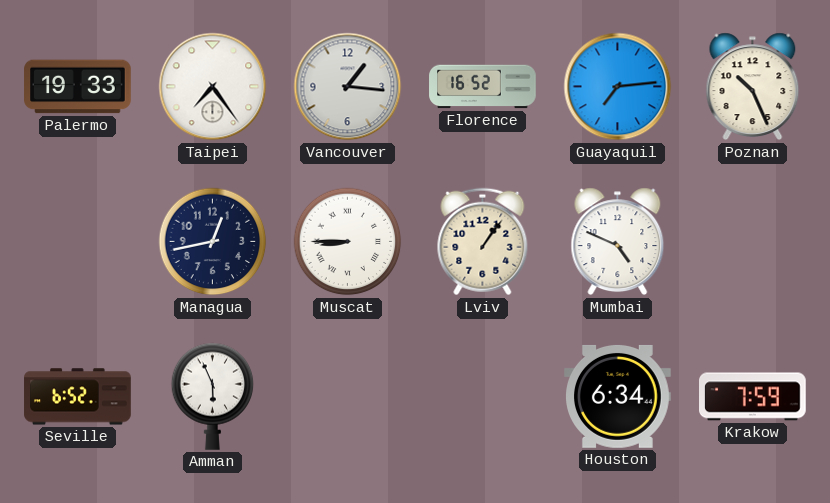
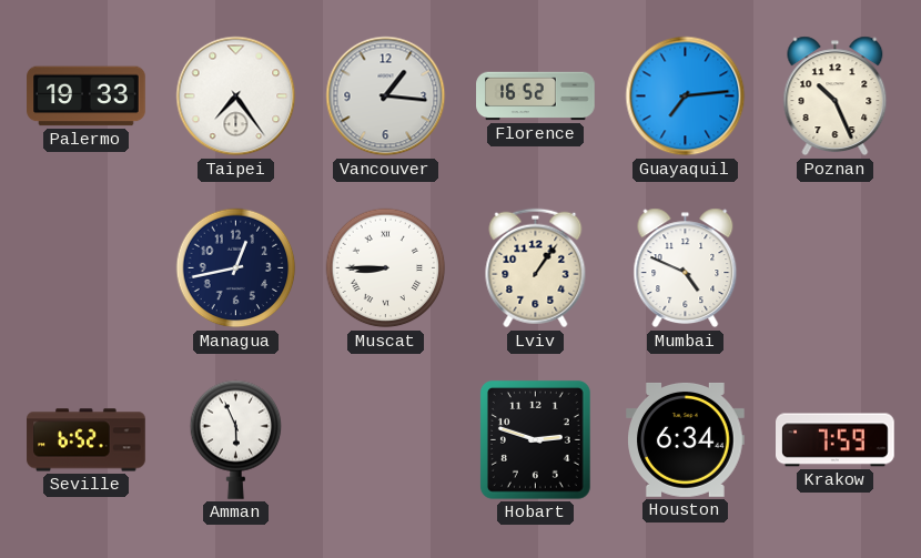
Hobart: none -> 2:48
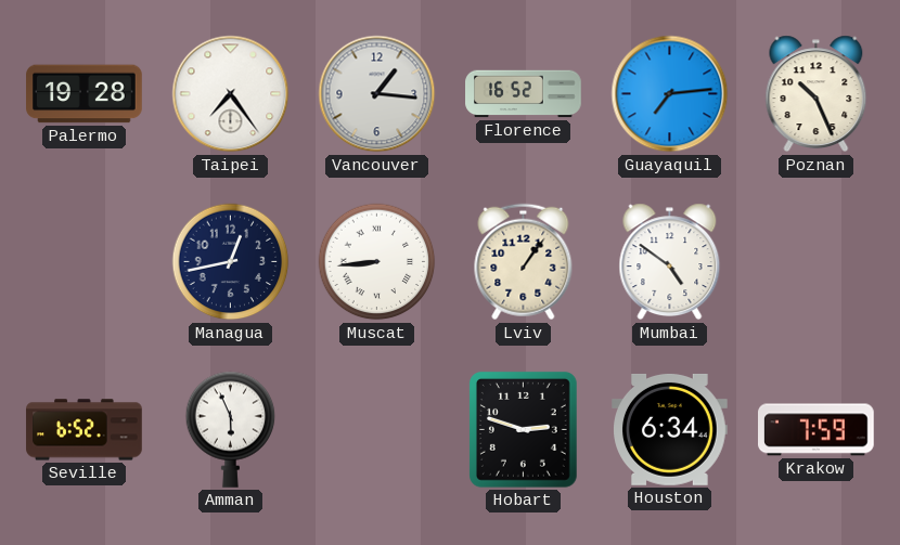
Palermo: 19:33 -> 19:28
Muscat: 8:45 -> 8:44
Mumbai: 4:49 -> 4:51
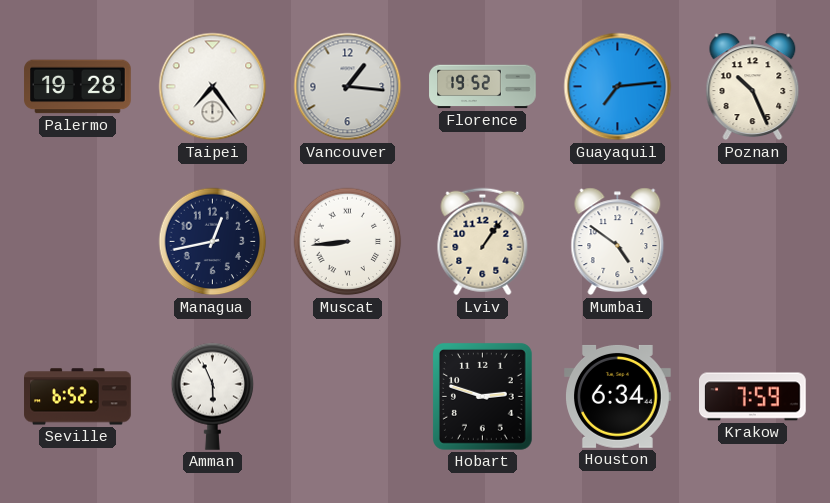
Florence: 16:52 -> 19:52
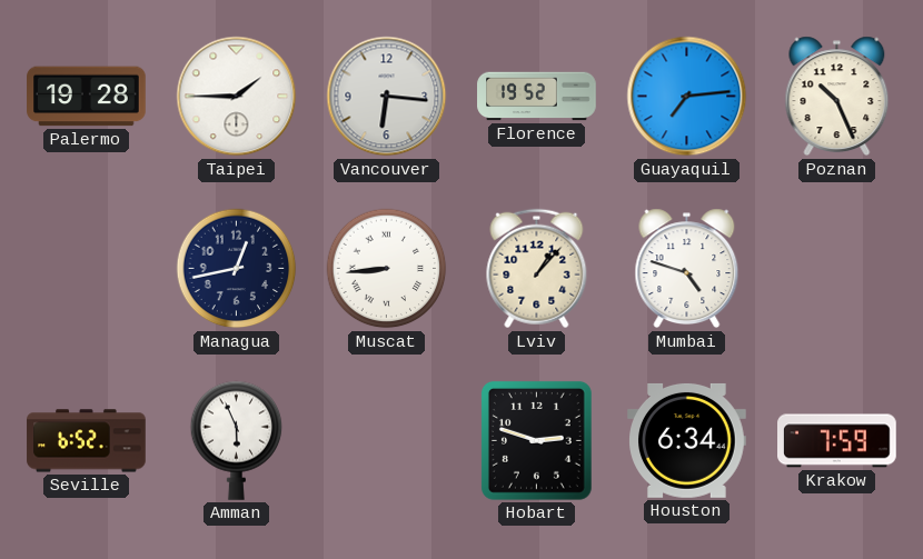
Taipei: 7:24 -> 1:45
Vancouver: 1:16 -> 6:16
Lviv: 1:06 -> 1:07
Mumbai: 4:51 -> 4:48
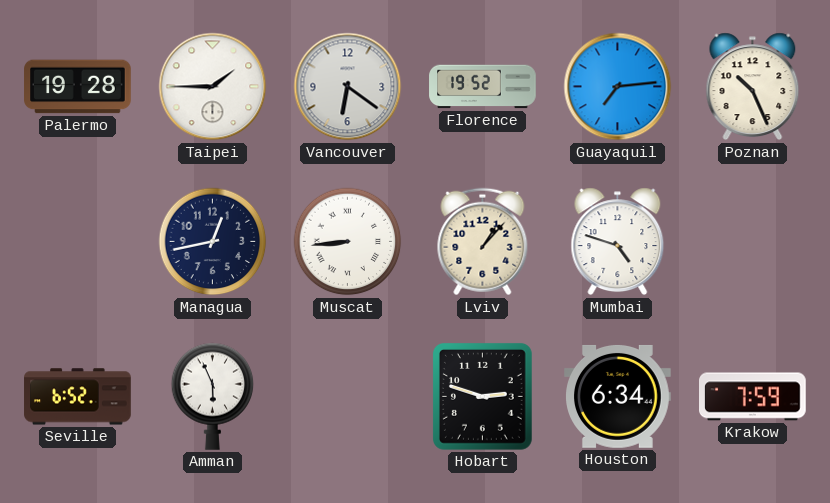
Vancouver: 6:16 -> 6:21
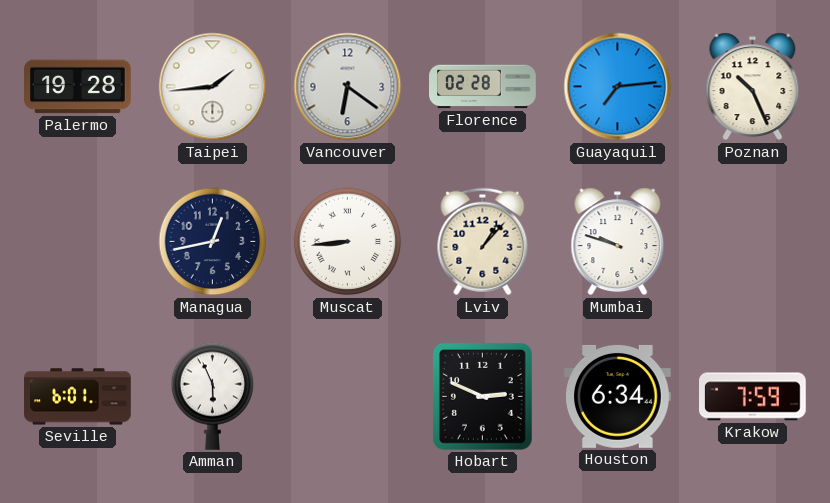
Taipei: 1:45 -> 1:44
Florence: 19:52 -> 02:28
Mumbai: 4:48 -> 9:48
Seville: 6:52 -> 6:01
Hobart: 2:48 -> 2:49
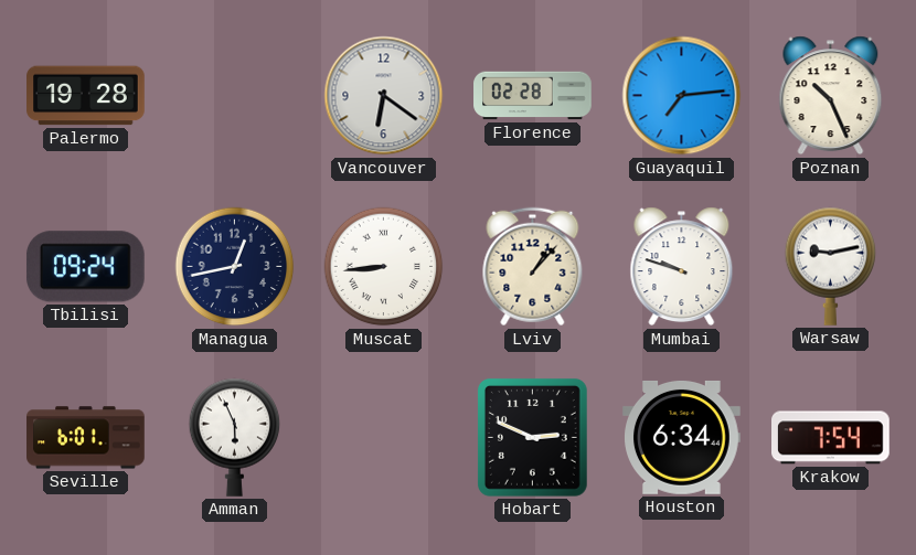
Taipei: 1:44 -> none
Tbilisi: none -> 09:24
Warsaw: none -> 9:13
Krakow: 7:59 -> 7:54
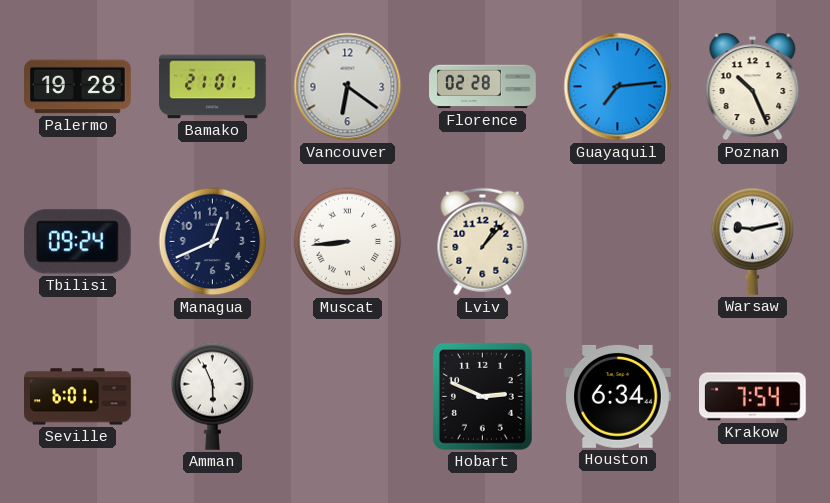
Bamako: none -> 21:01
Managua: 12:43 -> 12:41
Mumbai: 9:48 -> none
